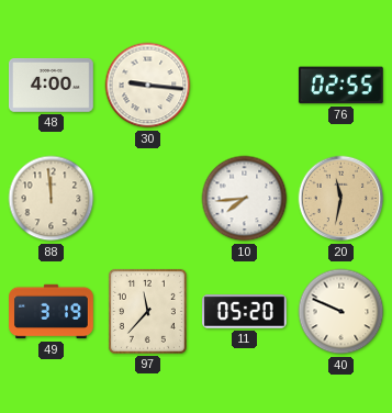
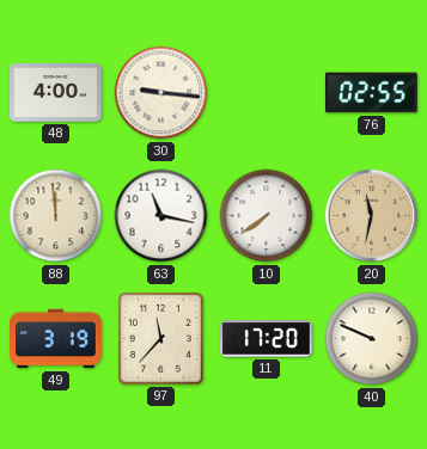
63: none -> 11:17
10: 7:44 -> 7:39
11: 05:20 -> 17:20
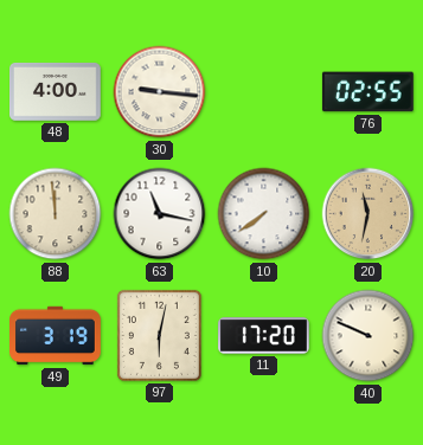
97: 11:37 -> 6:02
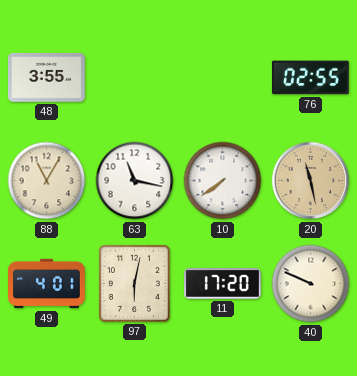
48: 4:00 -> 3:55
30: 9:16 -> none
88: 11:59 -> 11:05
20: 11:32 -> 11:28
49: 3:19 -> 4:01
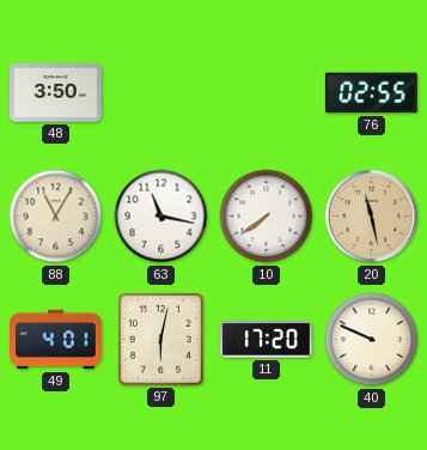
48: 3:55 -> 3:50
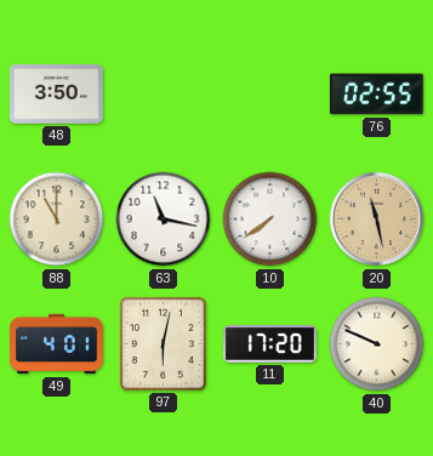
88: 11:05 -> 11:00
